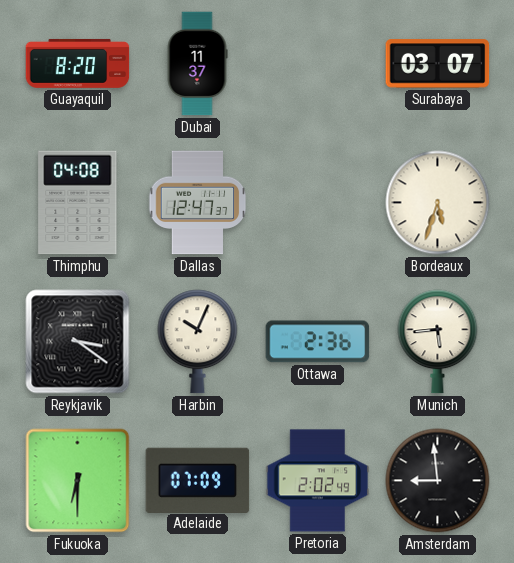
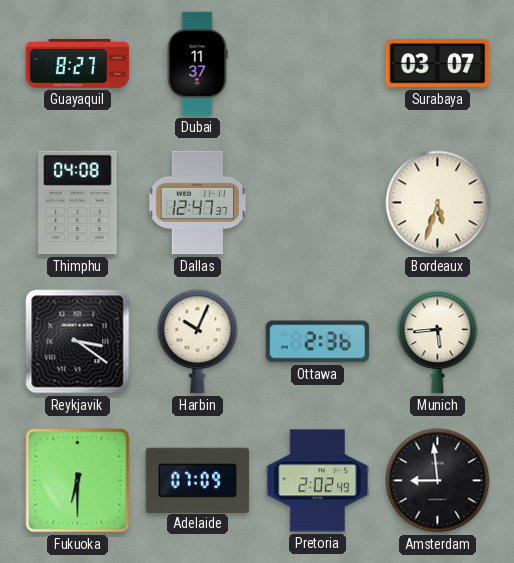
Guayaquil: 8:20 -> 8:27
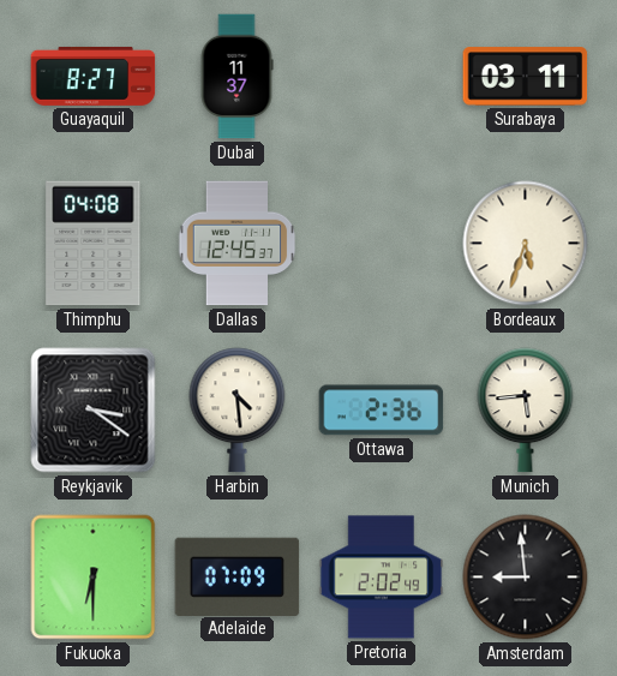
Surabaya: 03:07 -> 03:11
Dallas: 12:47 -> 12:45
Harbin: 10:04 -> 4:29
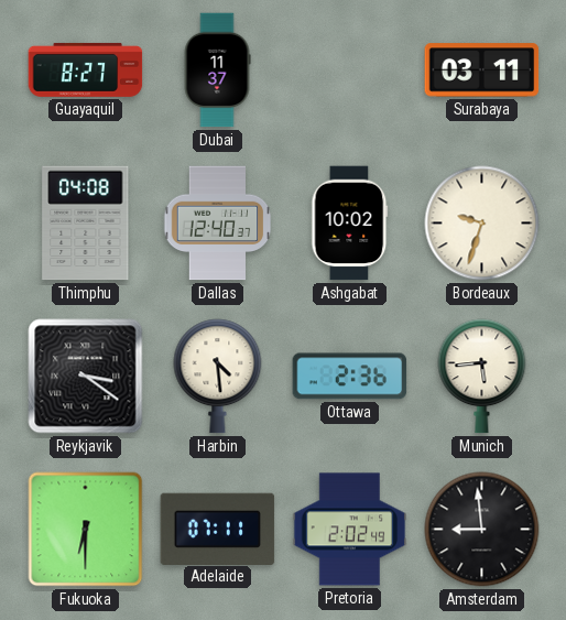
Dallas: 12:45 -> 12:40
Ashgabat: none -> 10:02
Bordeaux: 5:33 -> 9:33
Adelaide: 07:09 -> 07:11
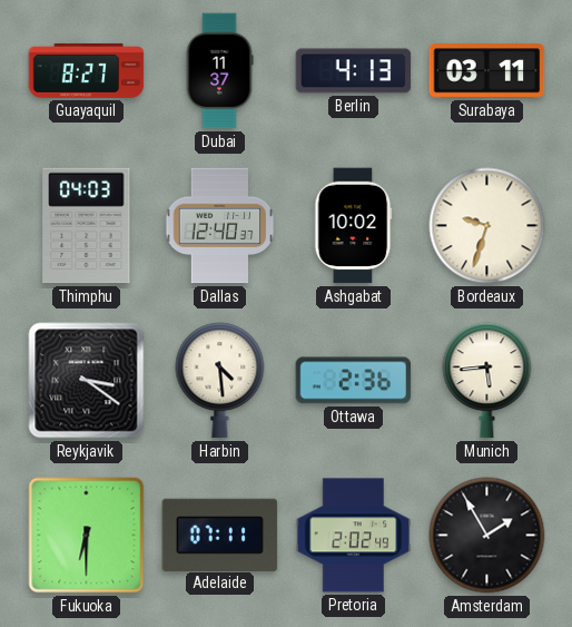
Berlin: none -> 4:13
Thimphu: 04:08 -> 04:03
Amsterdam: 8:59 -> 1:55
